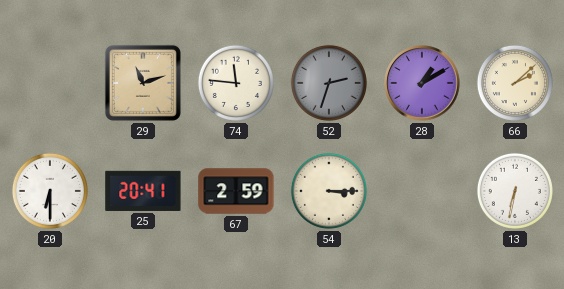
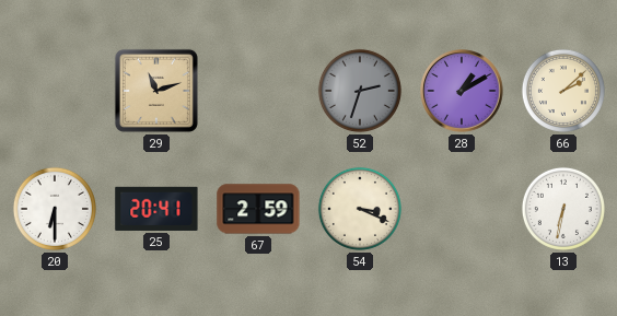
74: 11:46 -> none
54: 3:15 -> 3:19
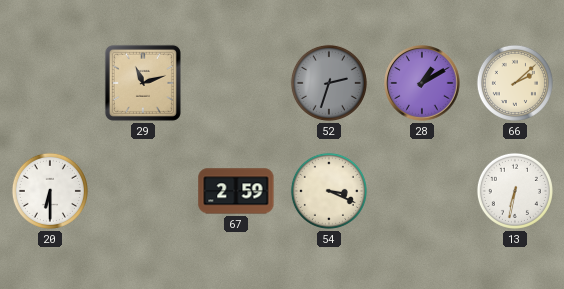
25: 20:41 -> none
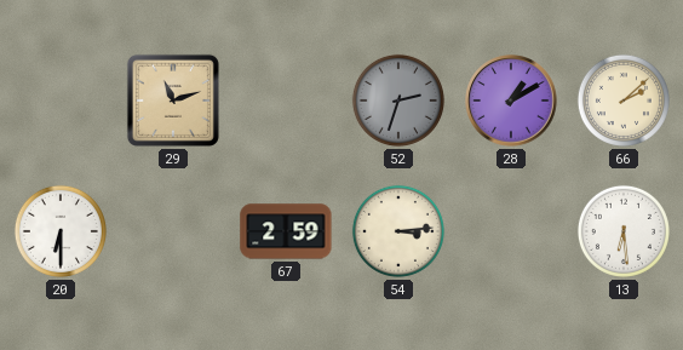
54: 3:19 -> 3:14
13: 6:32 -> 6:29
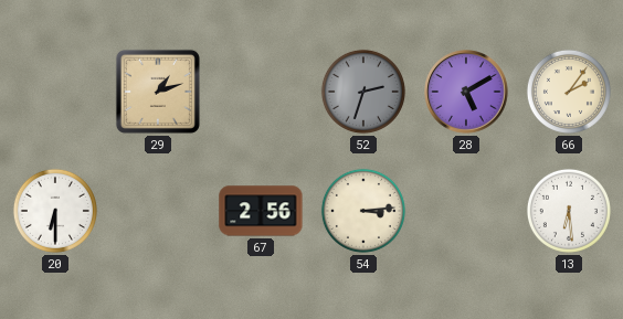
29: 11:12 -> 1:12
28: 1:10 -> 5:10
66: 2:08 -> 2:06
67: 2:59 -> 2:56
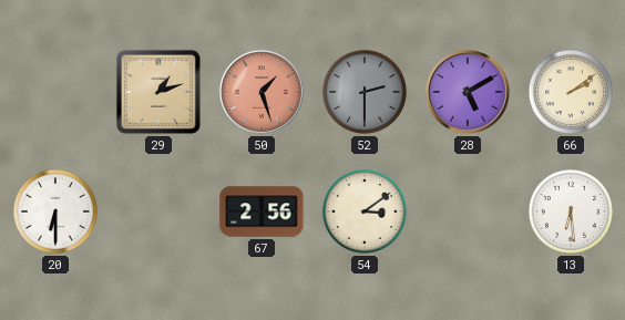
50: none -> 1:27
52: 2:33 -> 2:30
66: 2:06 -> 2:09
54: 3:14 -> 3:09
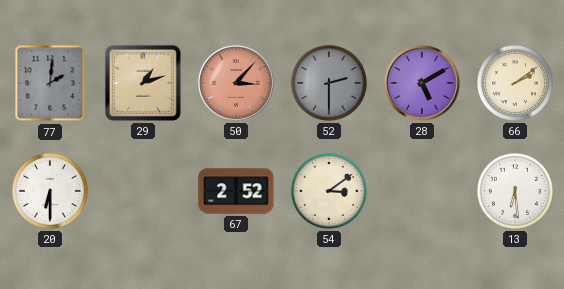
77: none -> 2:01
50: 1:27 -> 3:07
67: 2:56 -> 2:52
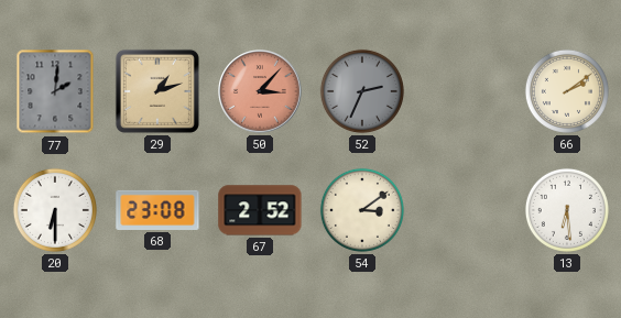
52: 2:30 -> 2:34
28: 5:10 -> none
68: none -> 23:08
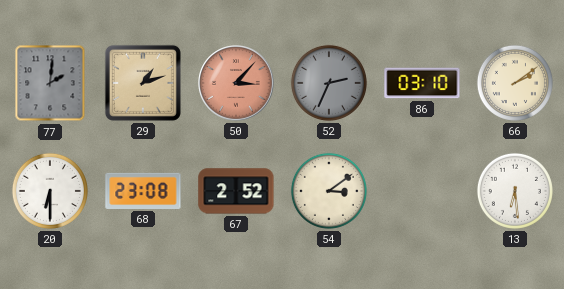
86: none -> 03:10
